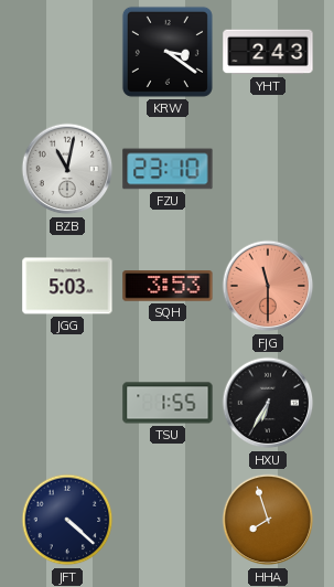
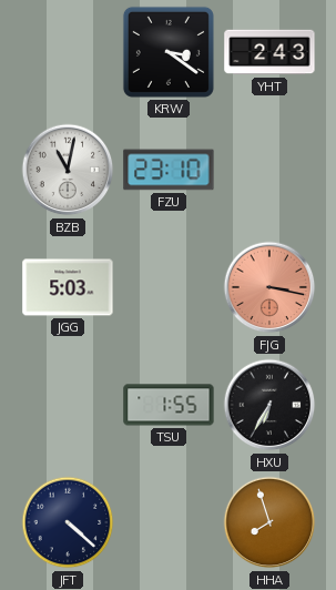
SQH: 3:53 -> none
FJG: 11:30 -> 3:17
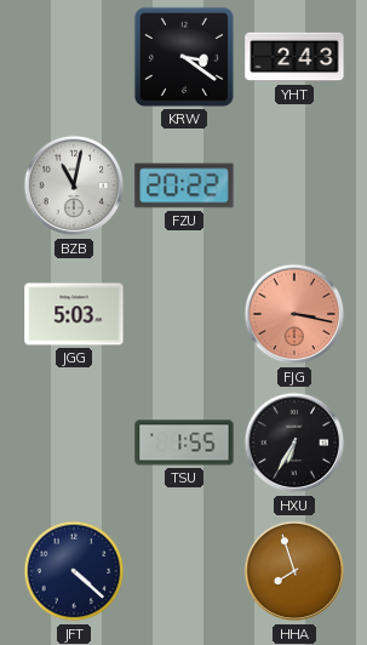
FZU: 23:10 -> 20:22
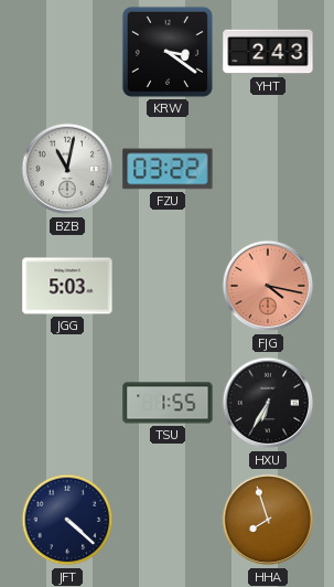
FZU: 20:22 -> 03:22
FJG: 3:17 -> 4:17
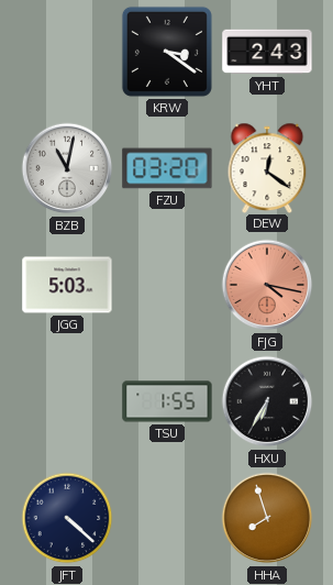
FZU: 03:22 -> 03:20
DEW: none -> 12:21
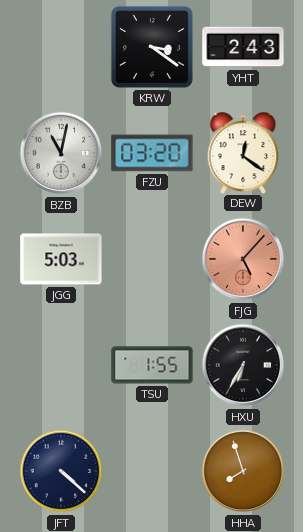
FJG: 4:17 -> 5:07
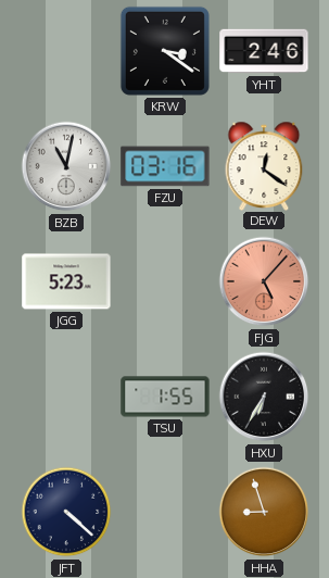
YHT: 2:43 -> 2:46
FZU: 03:20 -> 03:16
JGG: 5:03 -> 5:23
HHA: 7:57 -> 8:57
